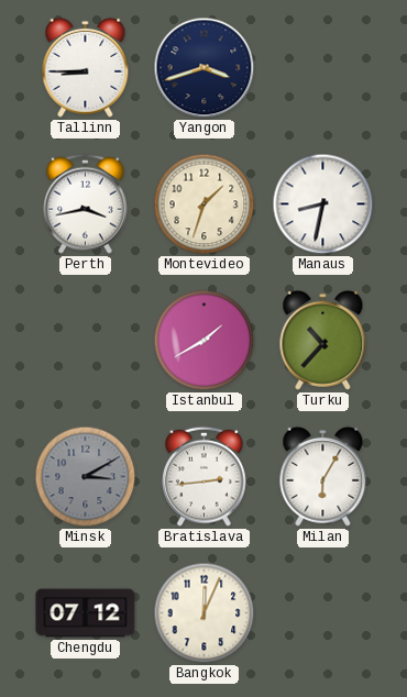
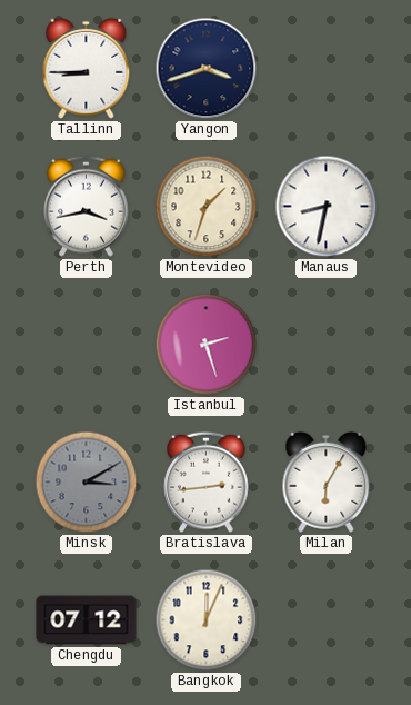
Istanbul: 1:40 -> 2:27
Turku: 10:37 -> none
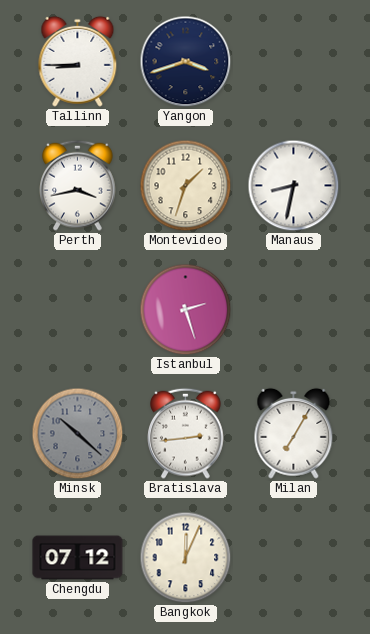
Minsk: 3:10 -> 10:22
Milan: 6:05 -> 7:05
